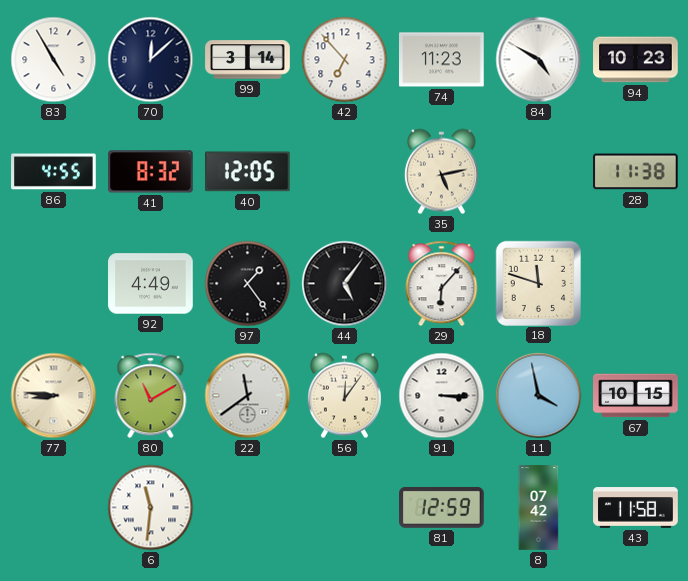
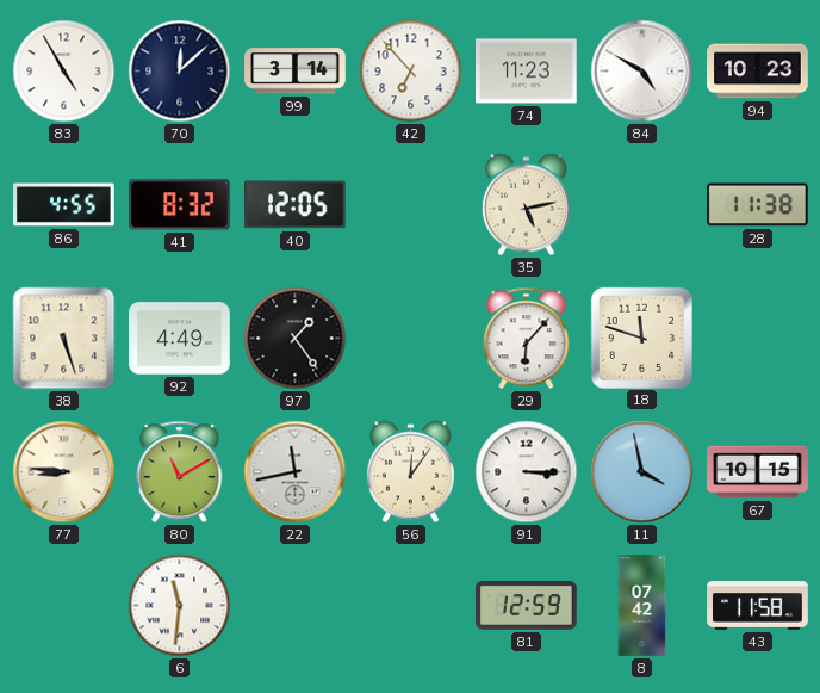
38: none -> 5:27
44: 5:06 -> none
22: 11:39 -> 11:43
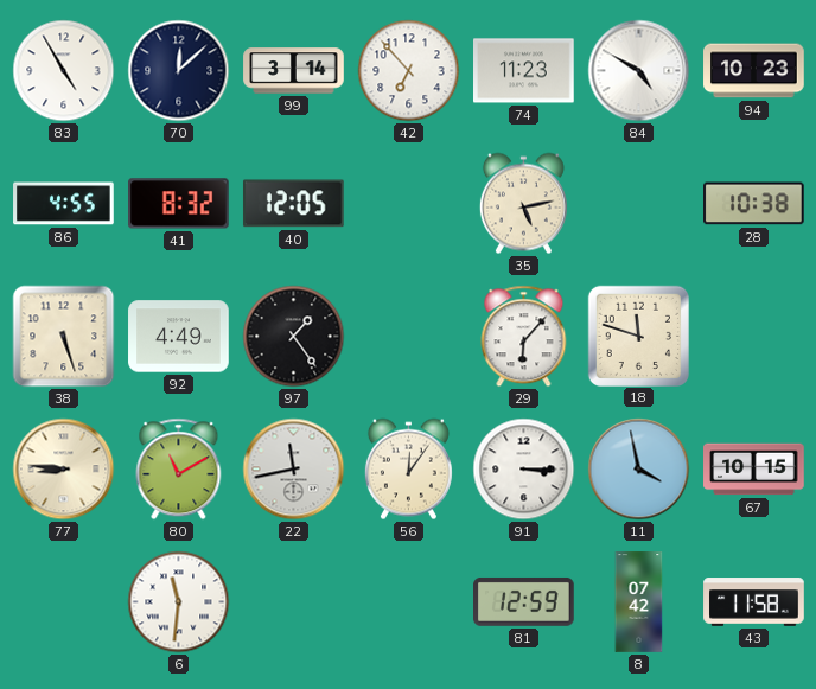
28: 11:38 -> 10:38
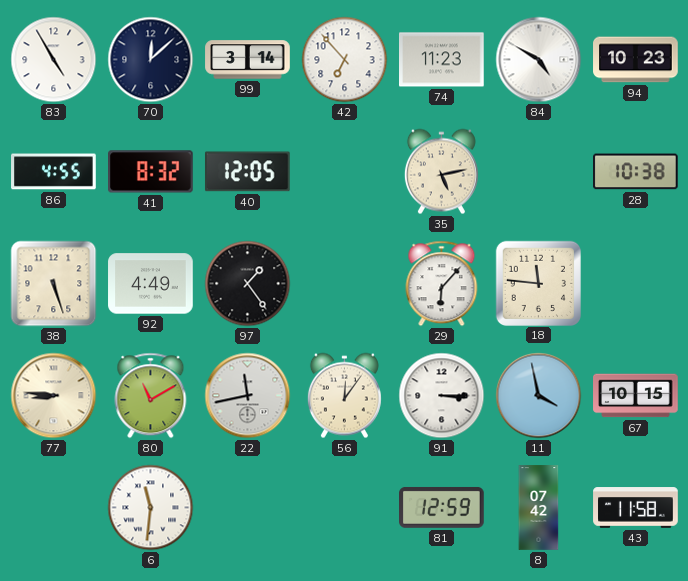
18: 11:48 -> 11:46
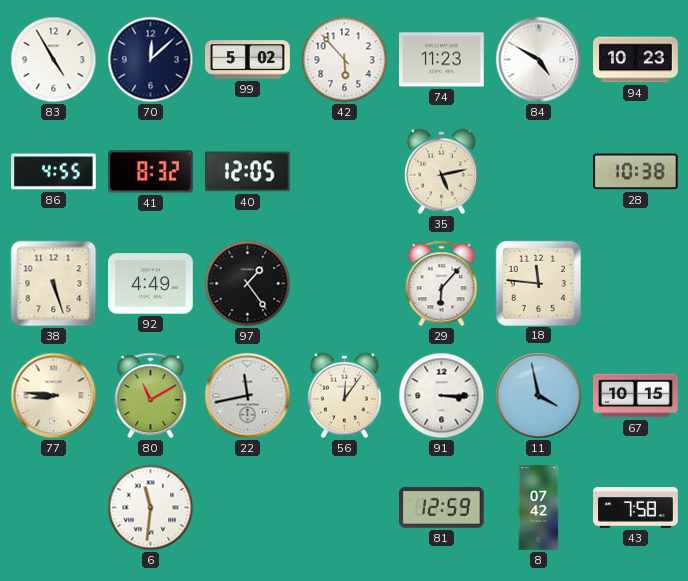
99: 3:14 -> 5:02
42: 6:53 -> 5:53
43: 11:58 -> 7:58
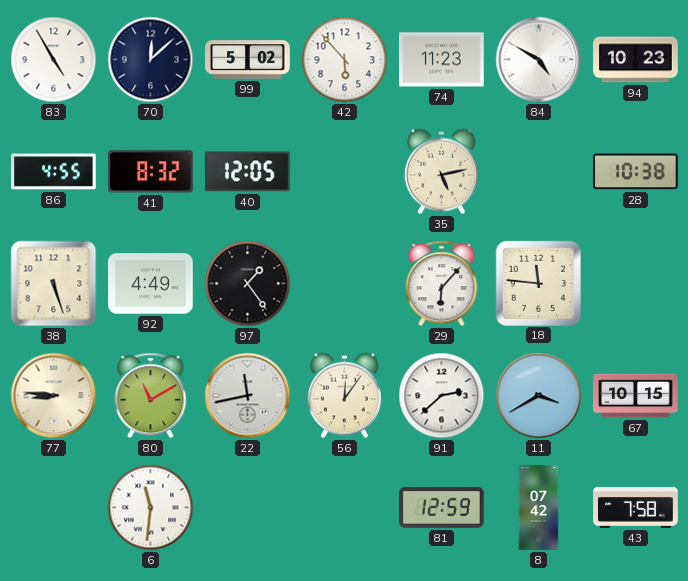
91: 3:15 -> 2:38
11: 3:58 -> 3:40
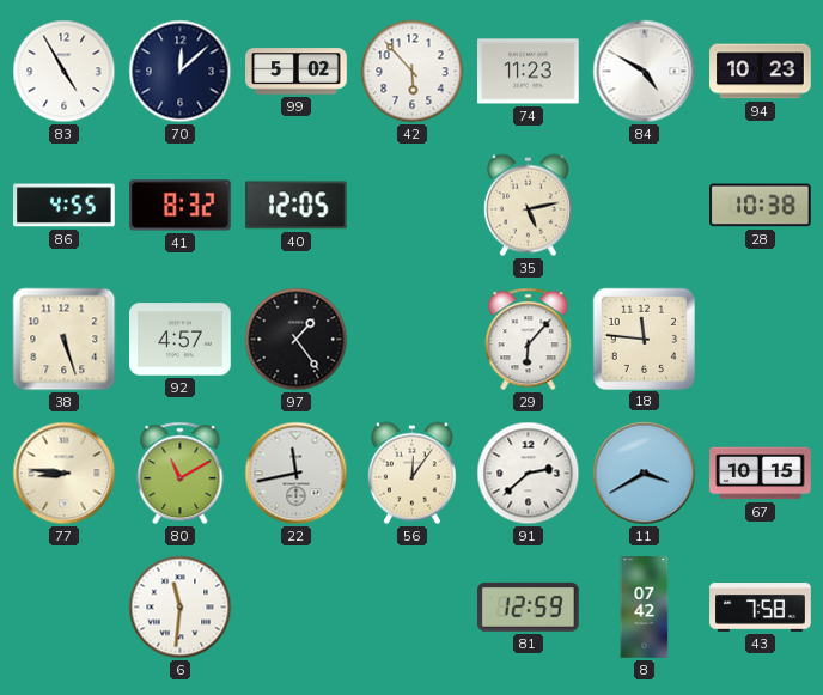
92: 4:49 -> 4:57
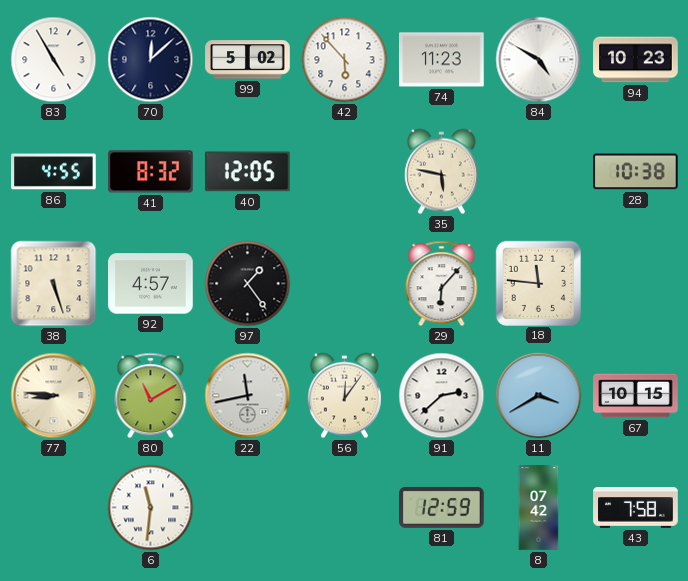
35: 5:13 -> 5:47
